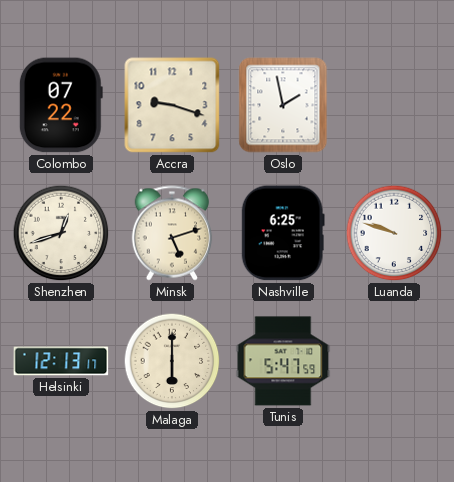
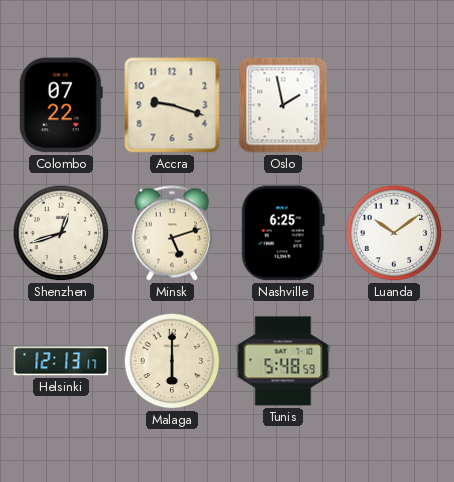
Luanda: 9:48 -> 10:09
Tunis: 5:47 -> 5:48
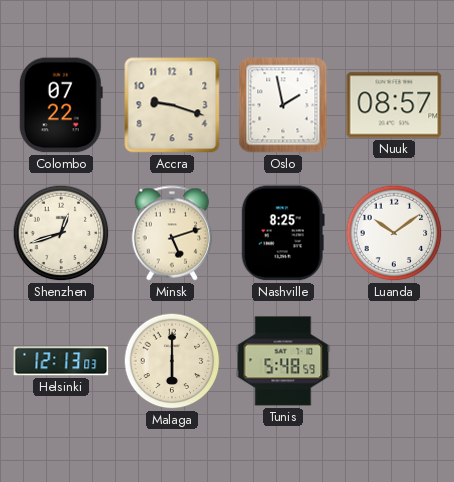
Nuuk: none -> 08:57
Nashville: 6:25 -> 8:25
Helsinki: 12:13:17 -> 12:13:03
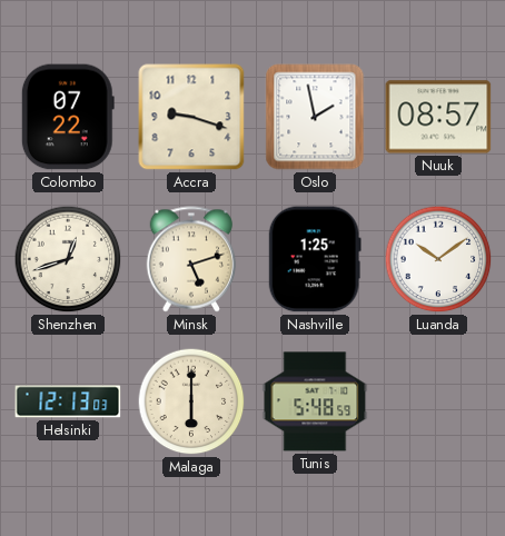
Nashville: 8:25 -> 1:25
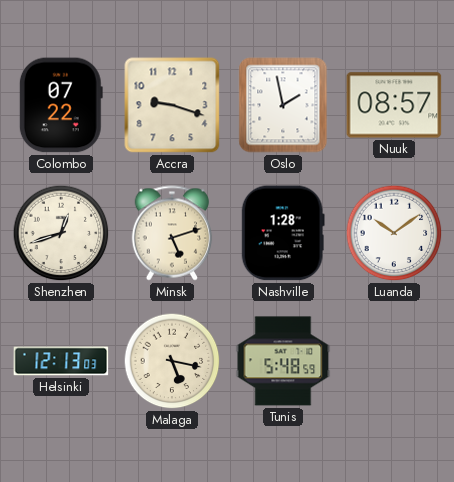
Nashville: 1:25 -> 1:28
Malaga: 6:00 -> 5:17
